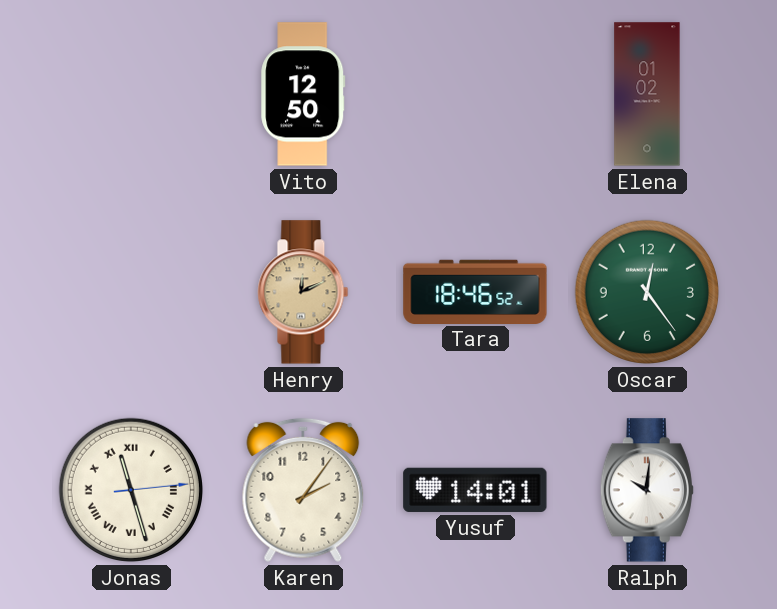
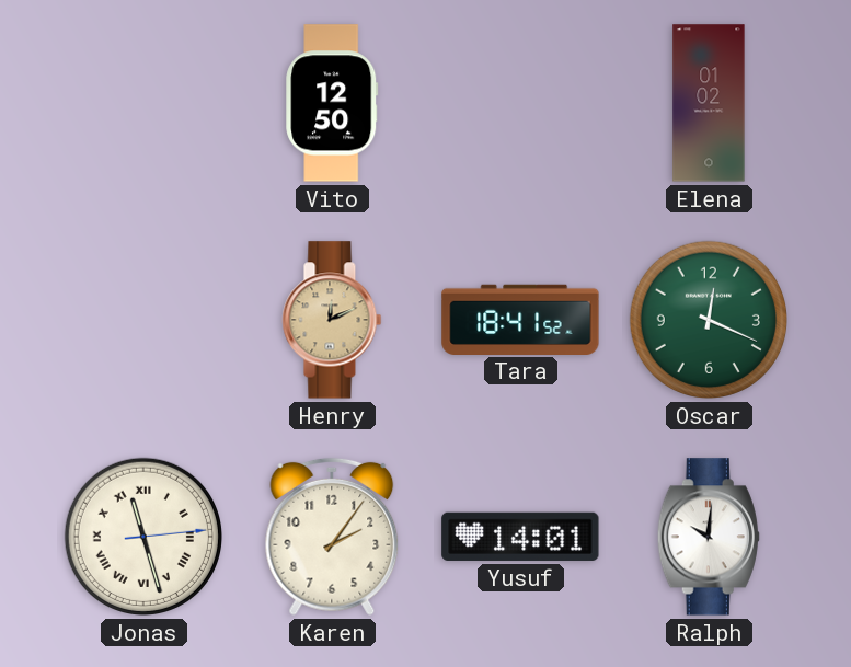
Tara: 18:46 -> 18:41
Oscar: 12:24 -> 12:19
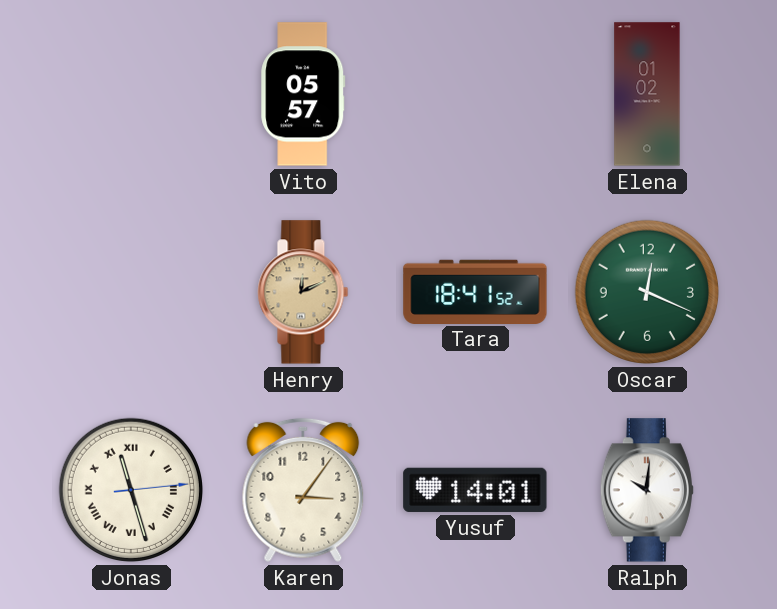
Vito: 12:50 -> 05:57
Karen: 2:06 -> 3:06
